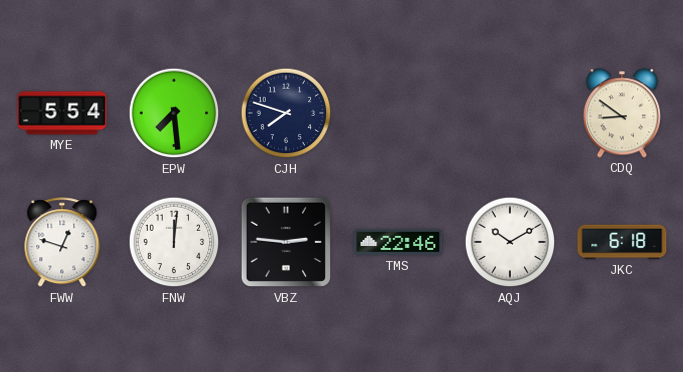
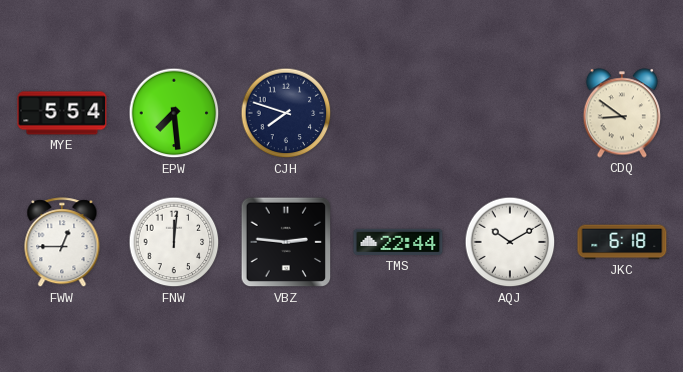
FWW: 12:48 -> 12:45
TMS: 22:46 -> 22:44
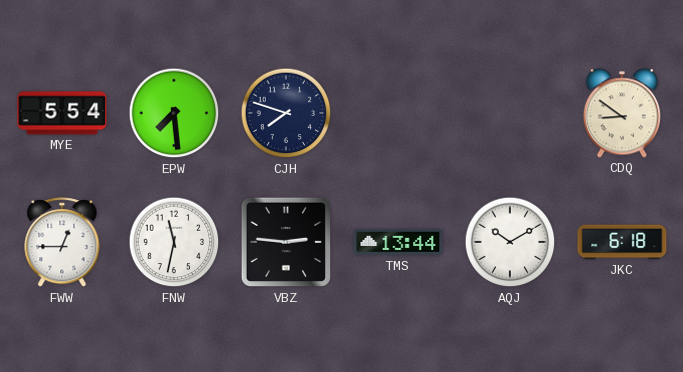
FNW: 12:01 -> 11:32
TMS: 22:44 -> 13:44
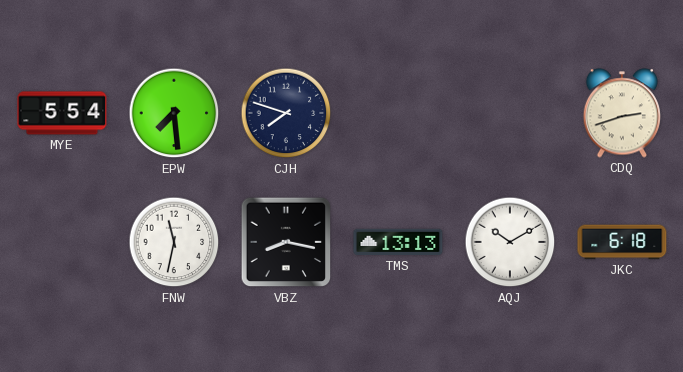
CDQ: 8:51 -> 2:42
FWW: 12:45 -> none
VBZ: 2:46 -> 8:17
TMS: 13:44 -> 13:13
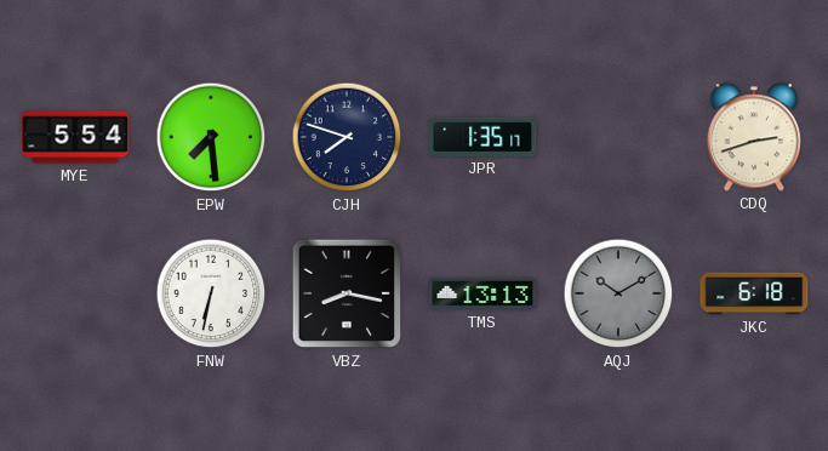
JPR: none -> 1:35
FNW: 11:32 -> 6:32
AQJ dial: white -> grey
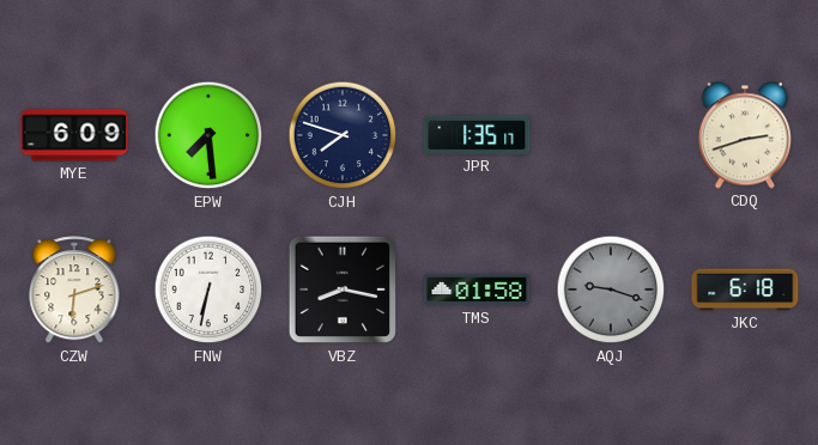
MYE: 5:54 -> 6:09
CZW: none -> 6:12
TMS: 13:13 -> 01:58
AQJ: 10:10 -> 9:18
